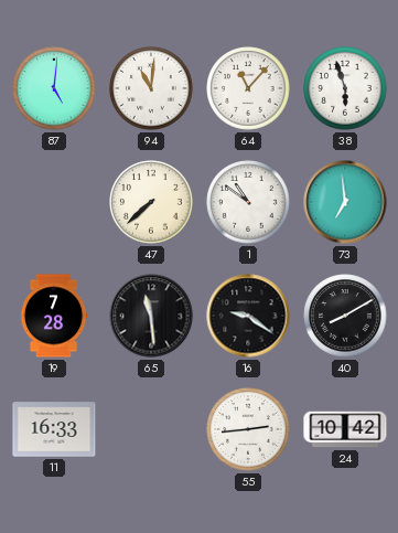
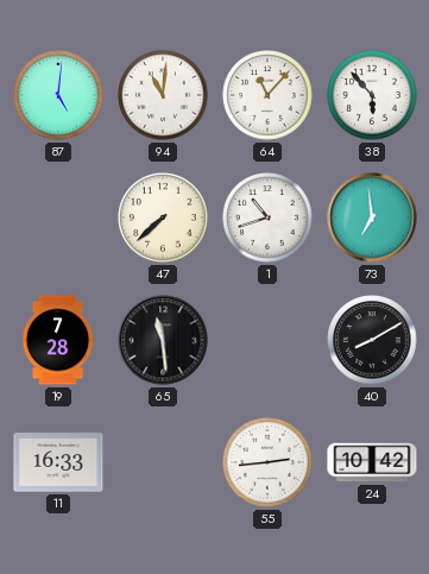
38: 5:57 -> 5:53
1: 10:51 -> 10:42
16: 9:21 -> none
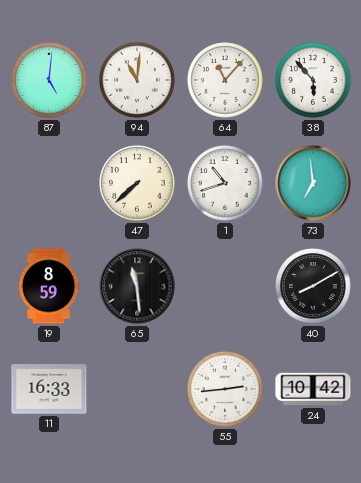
19: 7:28 -> 8:59
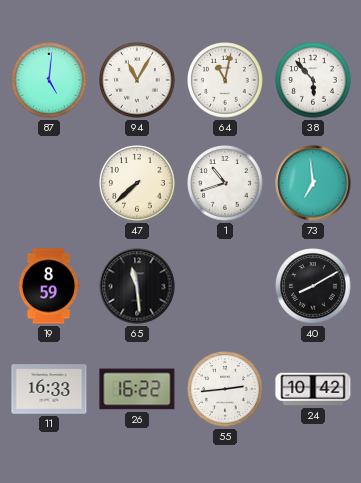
94: 11:01 -> 11:05
64: 11:07 -> 11:02
26: none -> 16:22
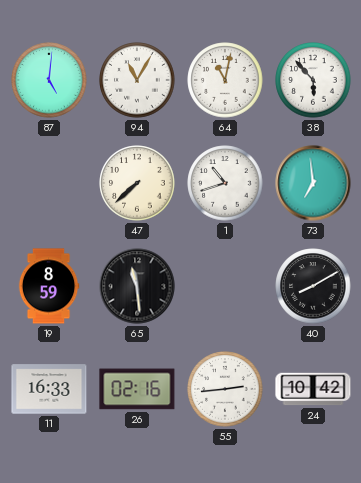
26: 16:22 -> 02:16
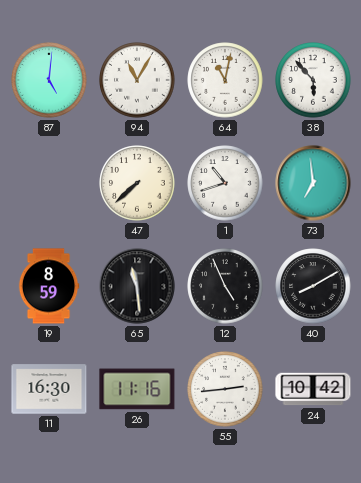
12: none -> 4:56
11: 16:33 -> 16:30
26: 02:16 -> 11:16
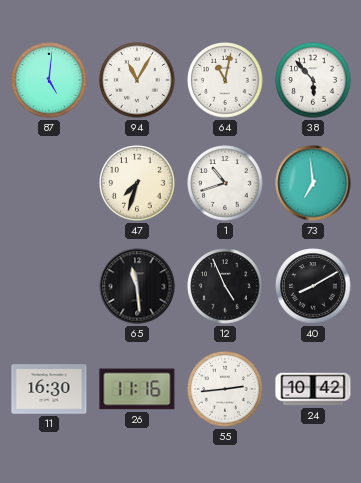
47: 7:38 -> 7:33
19: 8:59 -> none
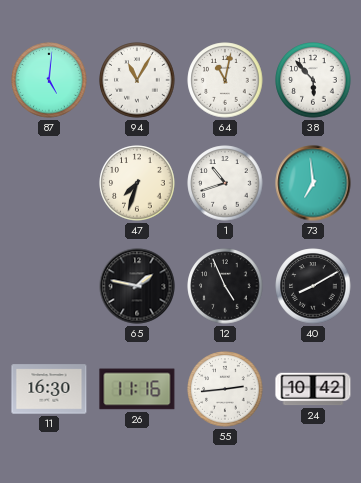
65: 11:29 -> 1:47
